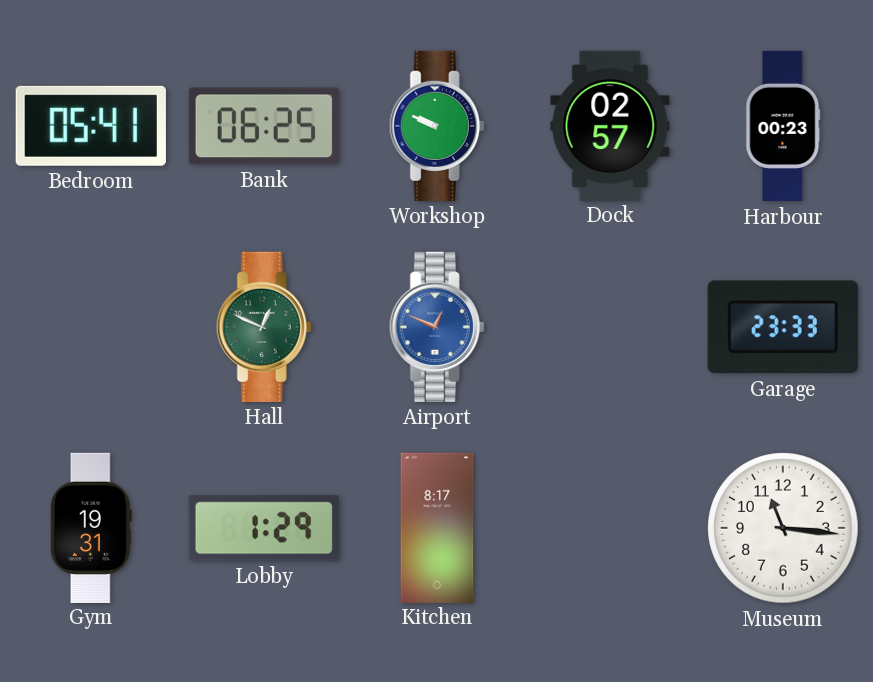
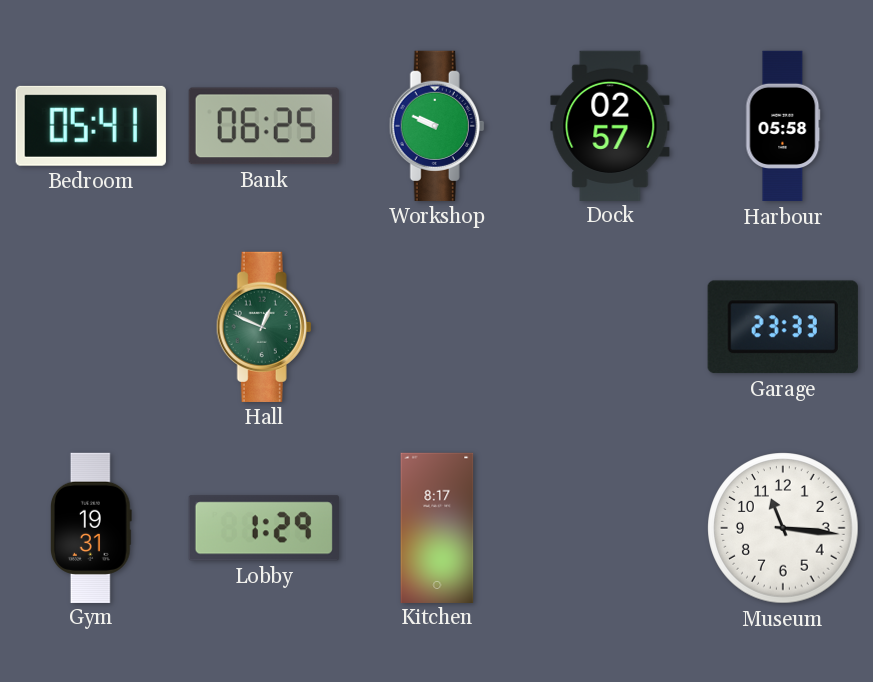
Harbour: 00:23 -> 05:58
Airport: 12:49 -> none
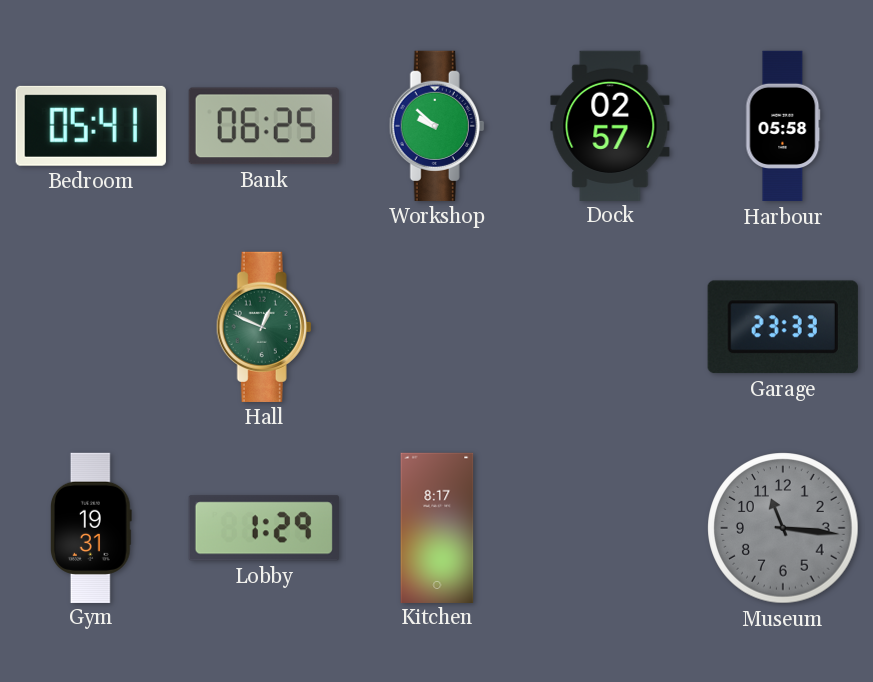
Workshop: 9:49 -> 9:52
Museum dial: white -> grey
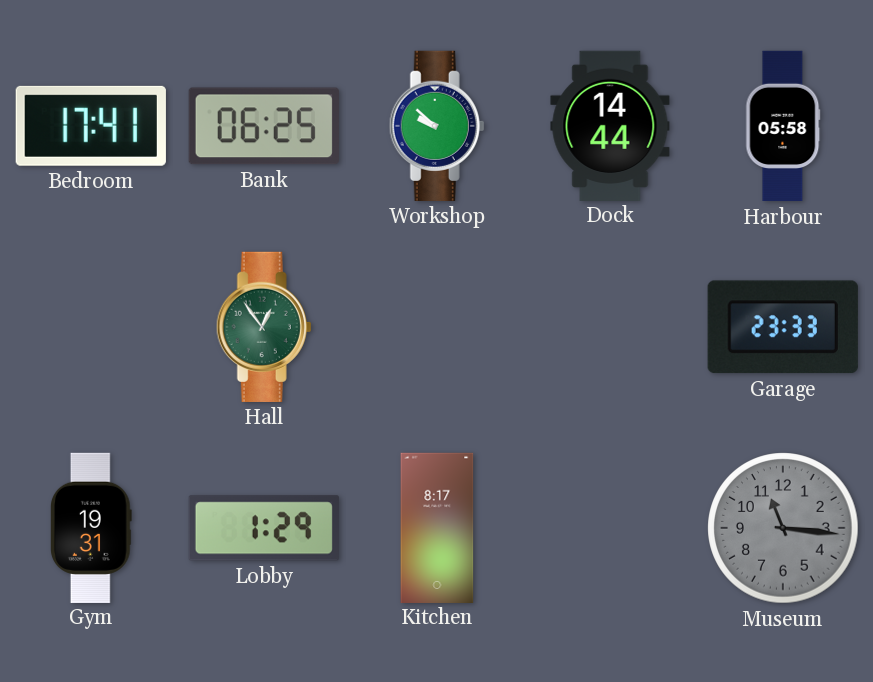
Bedroom: 05:41 -> 17:41
Dock: 02:57 -> 14:44
Hall: 12:49 -> 12:54
